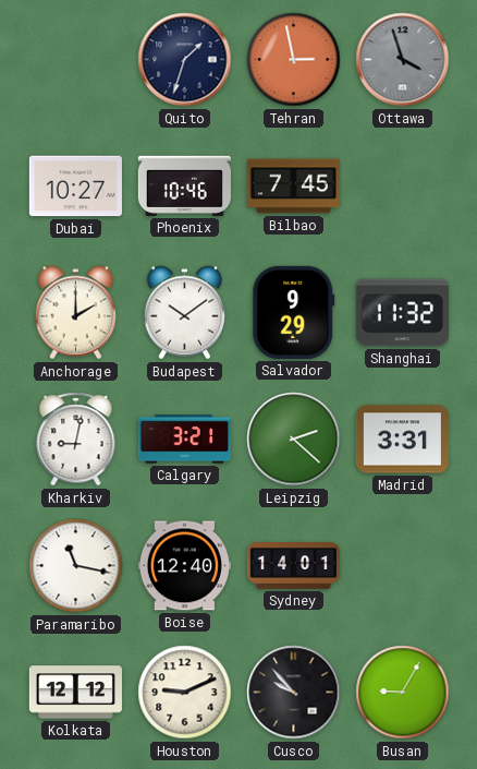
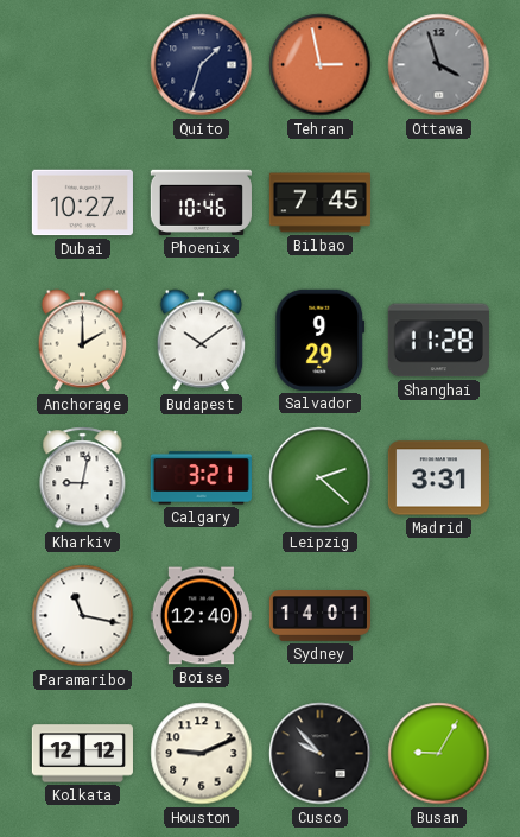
Shanghai: 11:32 -> 11:28
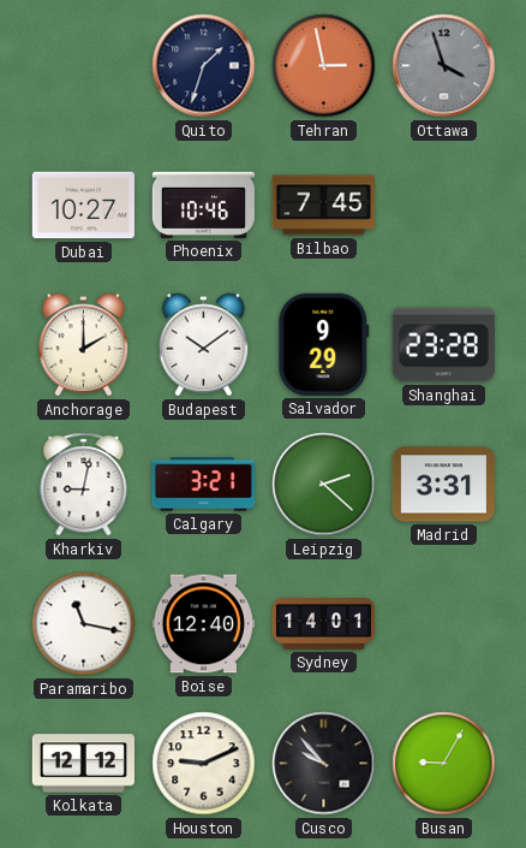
Shanghai: 11:28 -> 23:28
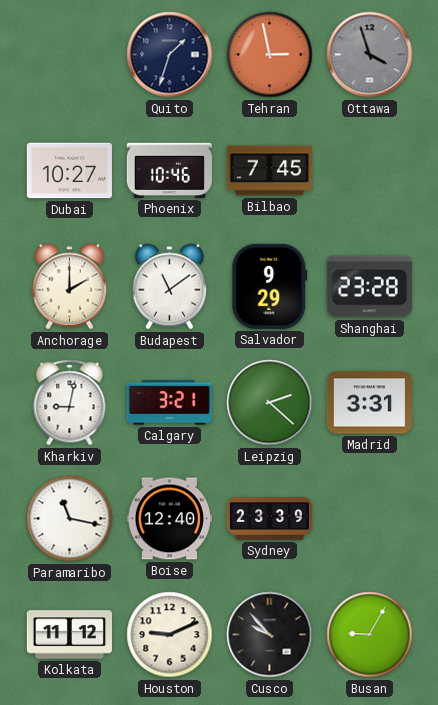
Budapest: 10:09 -> 11:09
Sydney: 14:01 -> 23:39
Kolkata: 12:12 -> 11:12
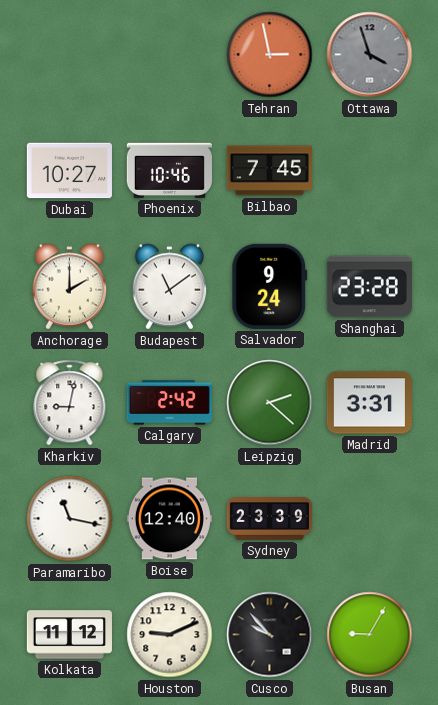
Quito: 1:33 -> none
Salvador: 9:29 -> 9:24
Calgary: 3:21 -> 2:42
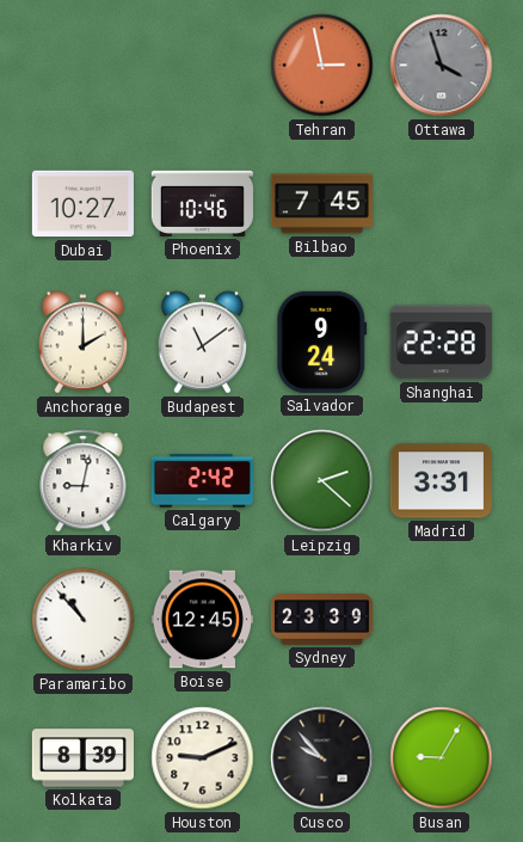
Shanghai: 23:28 -> 22:28
Paramaribo: 11:17 -> 10:53
Boise: 12:40 -> 12:45
Kolkata: 11:12 -> 8:39
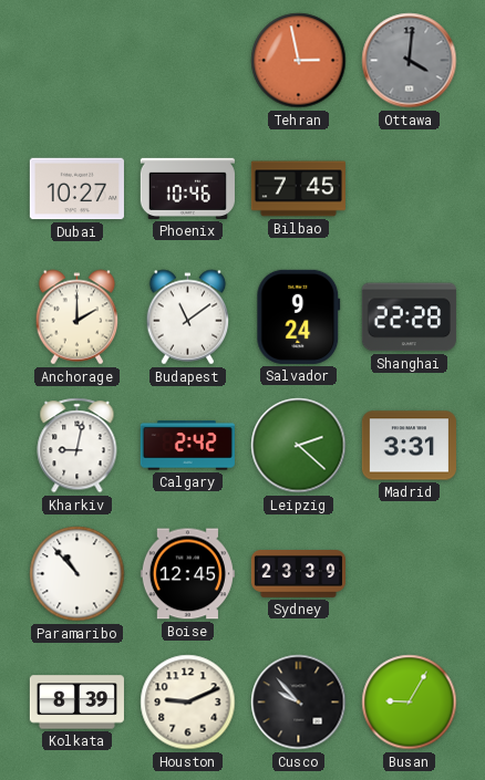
Ottawa: 3:57 -> 4:01
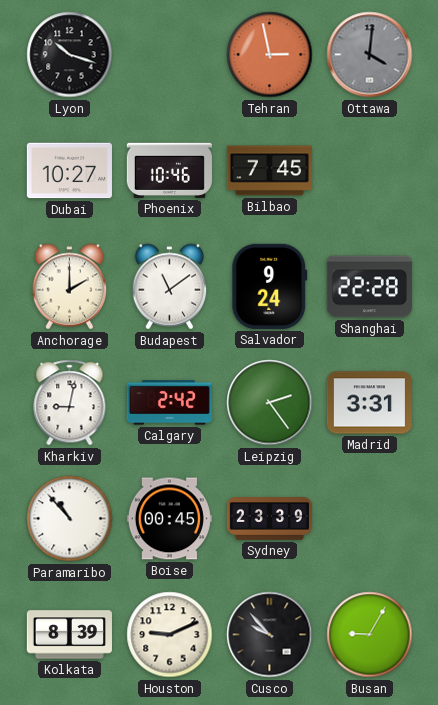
Lyon: none -> 10:18
Leipzig: 2:22 -> 2:24
Boise: 12:45 -> 00:45
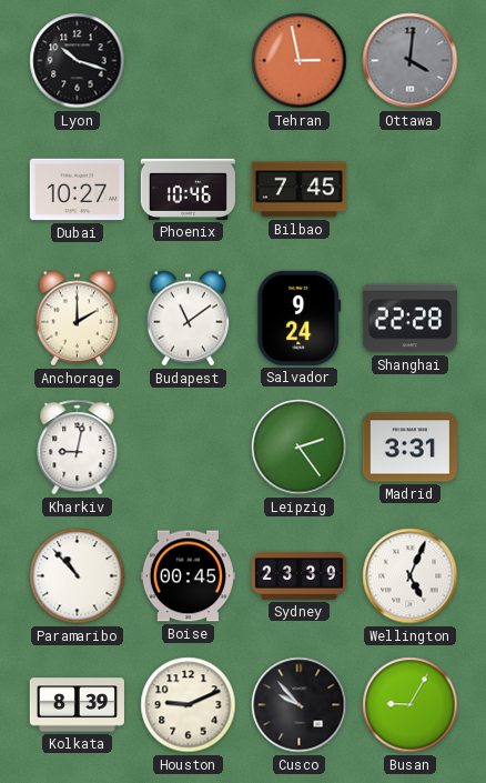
Calgary: 2:42 -> none
Wellington: none -> 5:04
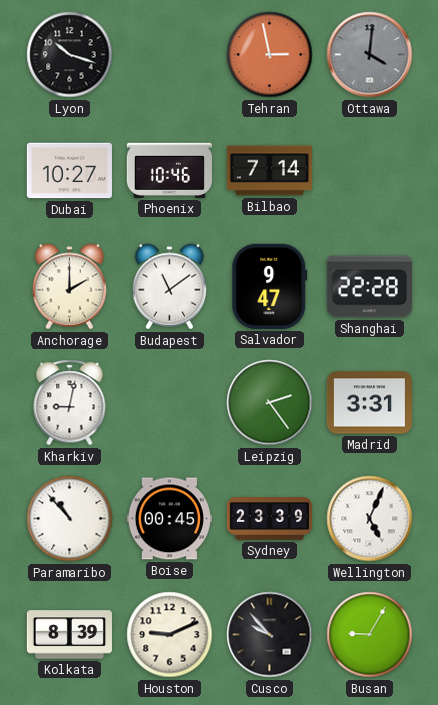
Bilbao: 7:45 -> 7:14
Salvador: 9:24 -> 9:47
